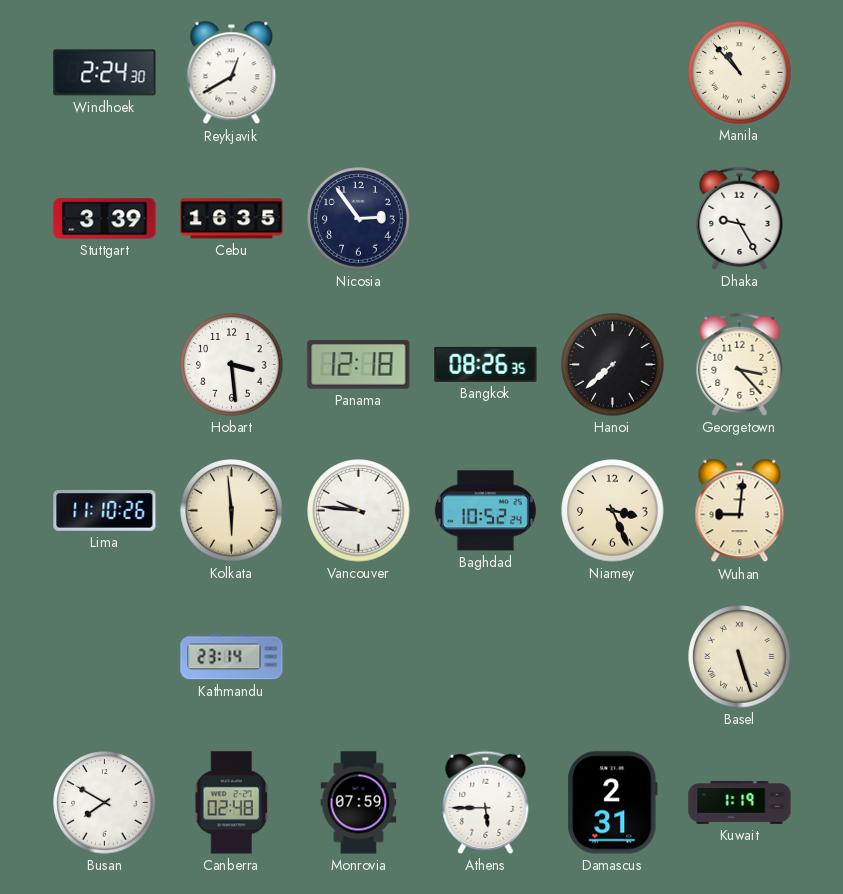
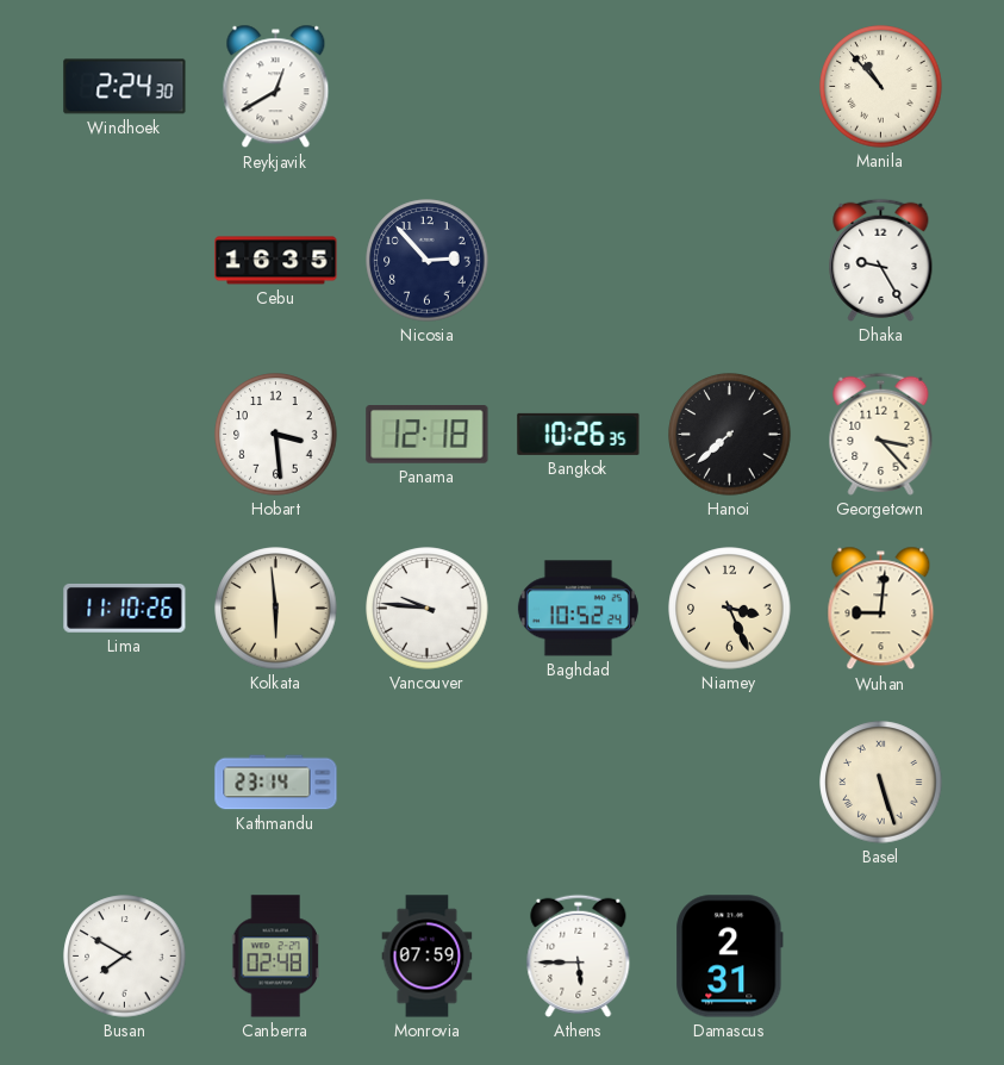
Stuttgart: 3:39 -> none
Nicosia: 2:54 -> 2:53
Bangkok: 08:26 -> 10:26
Kuwait: 1:19 -> none
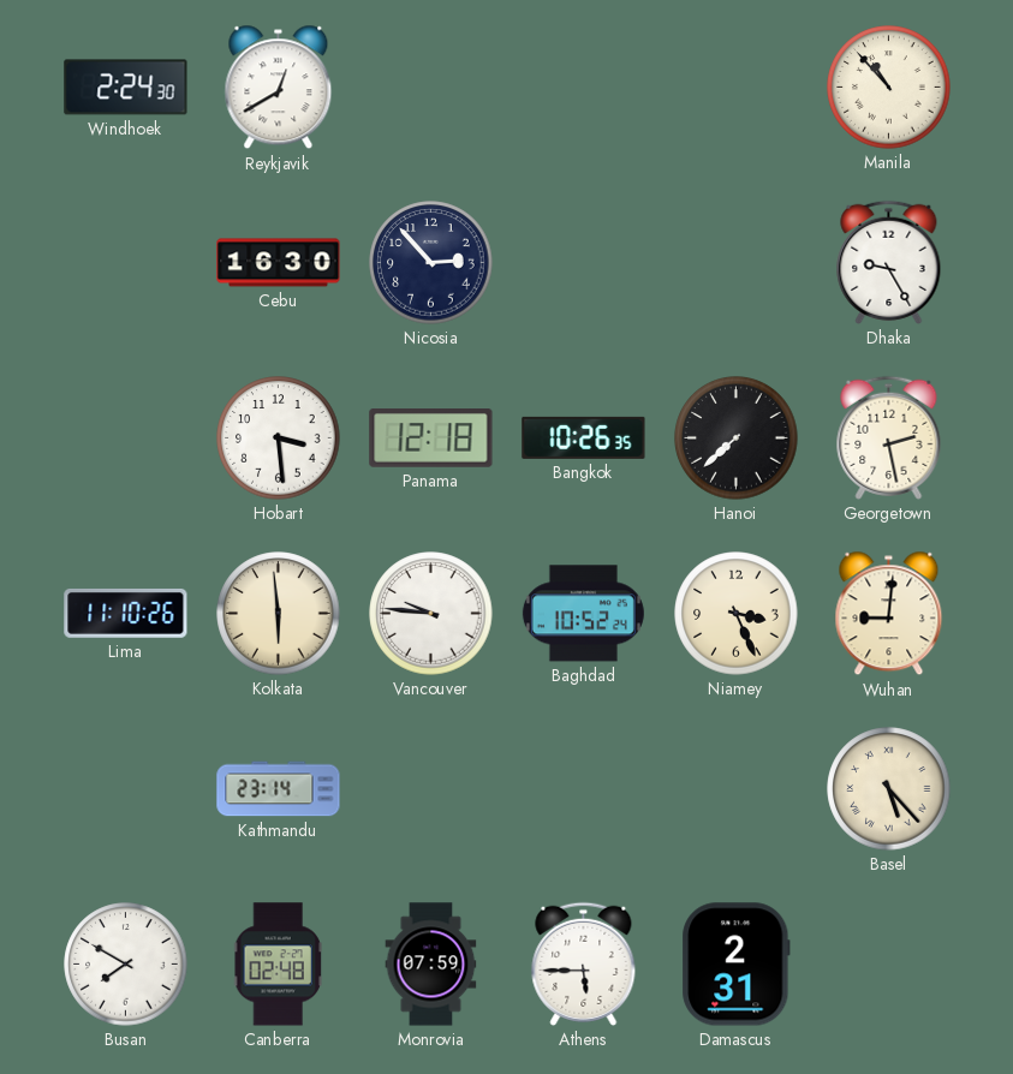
Cebu: 16:35 -> 16:30
Georgetown: 3:23 -> 2:28
Basel: 5:27 -> 5:23
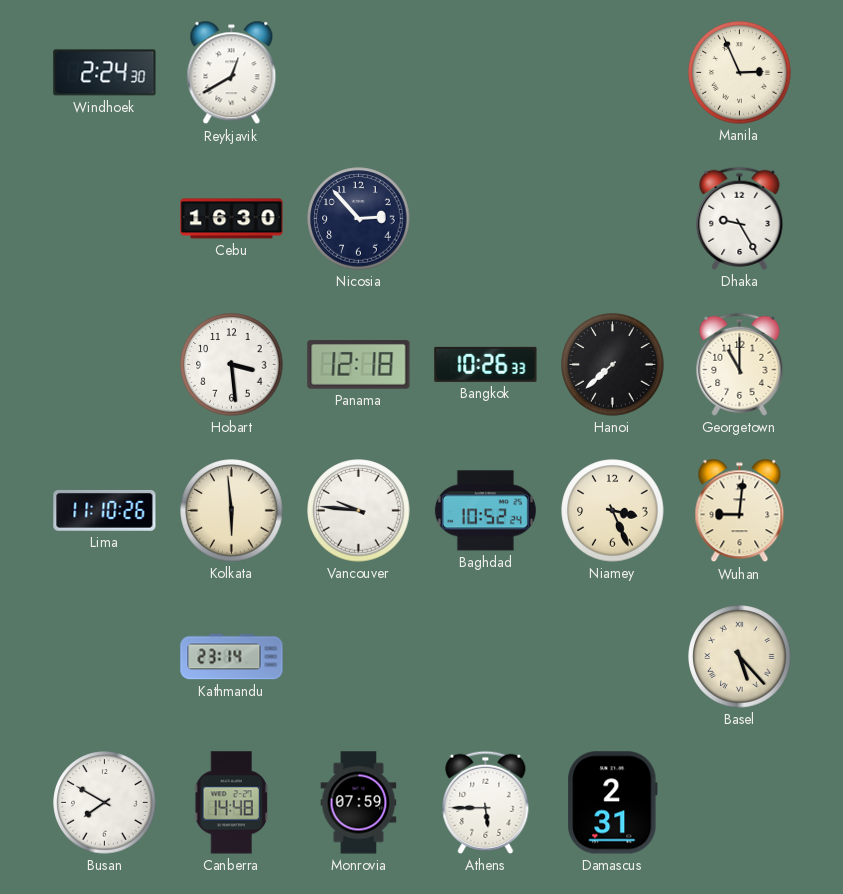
Manila: 10:53 -> 2:56
Bangkok: 10:26:35 -> 10:26:33
Georgetown: 2:28 -> 11:00
Canberra: 02:48 -> 14:48
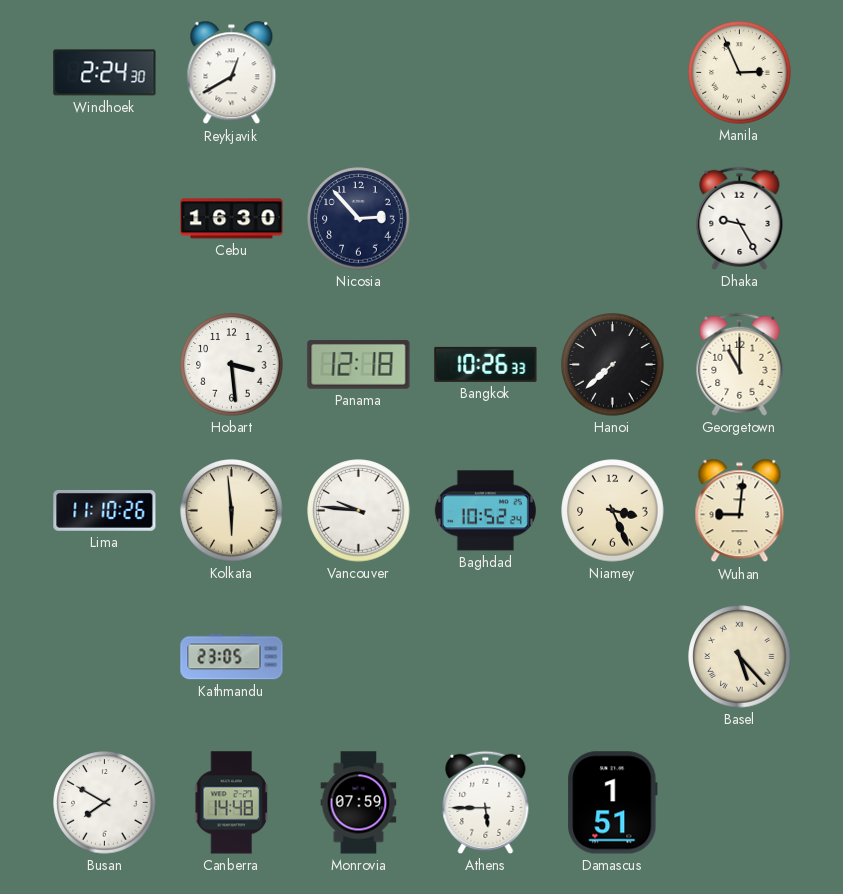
Kathmandu: 23:14 -> 23:05
Damascus: 2:31 -> 1:51
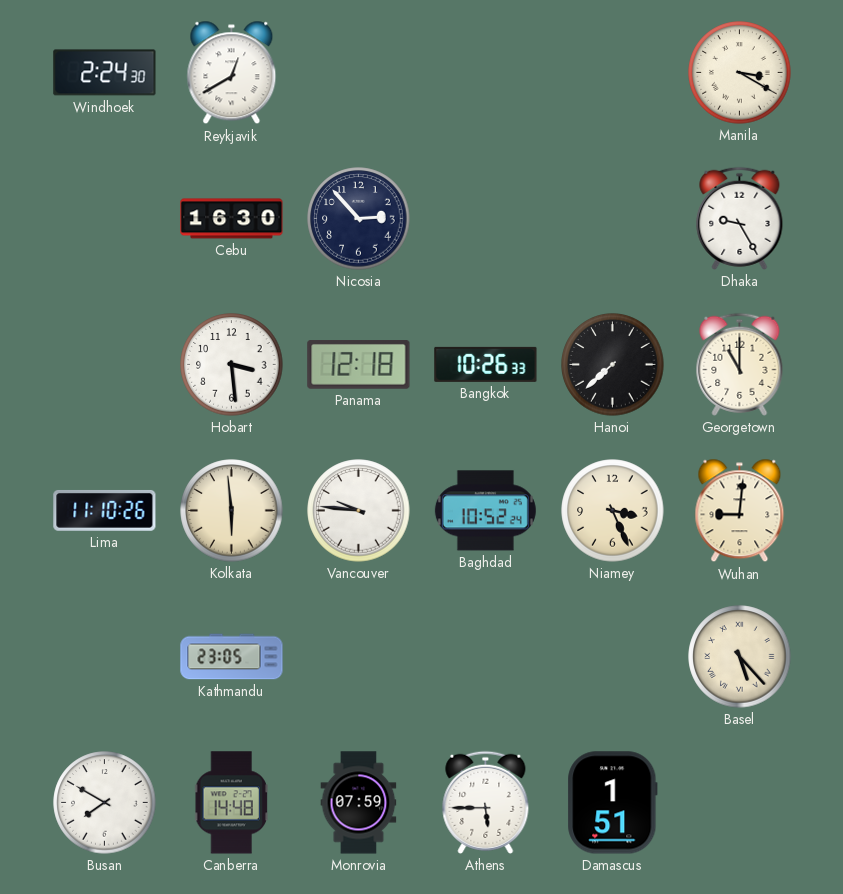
Manila: 2:56 -> 3:20
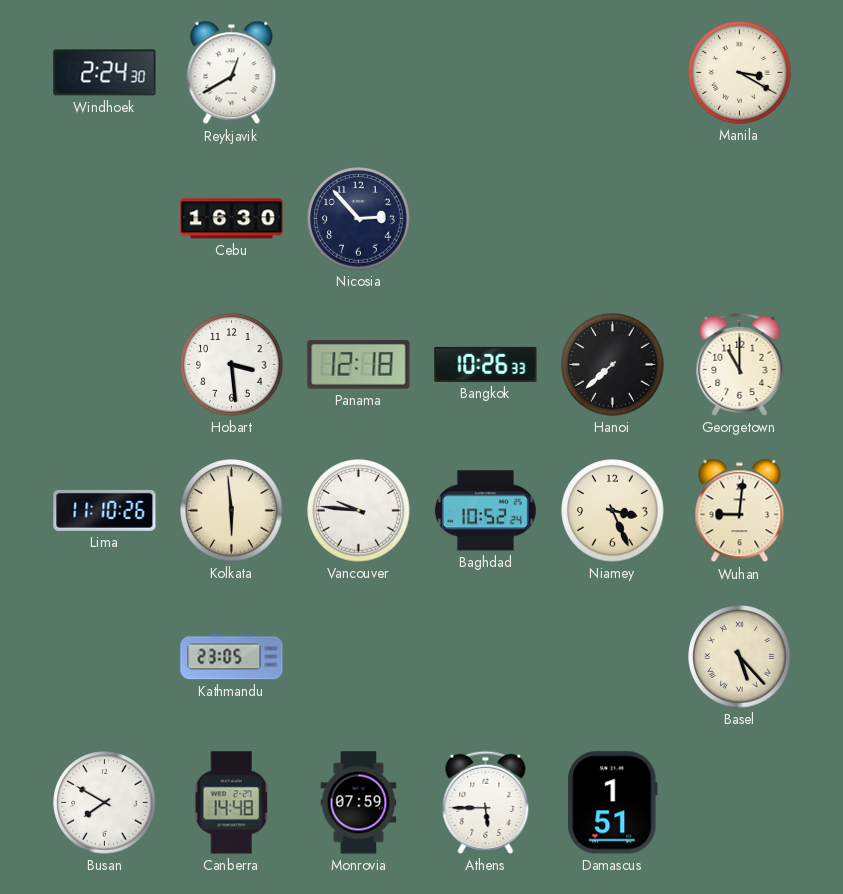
Dhaka: 9:25 -> none
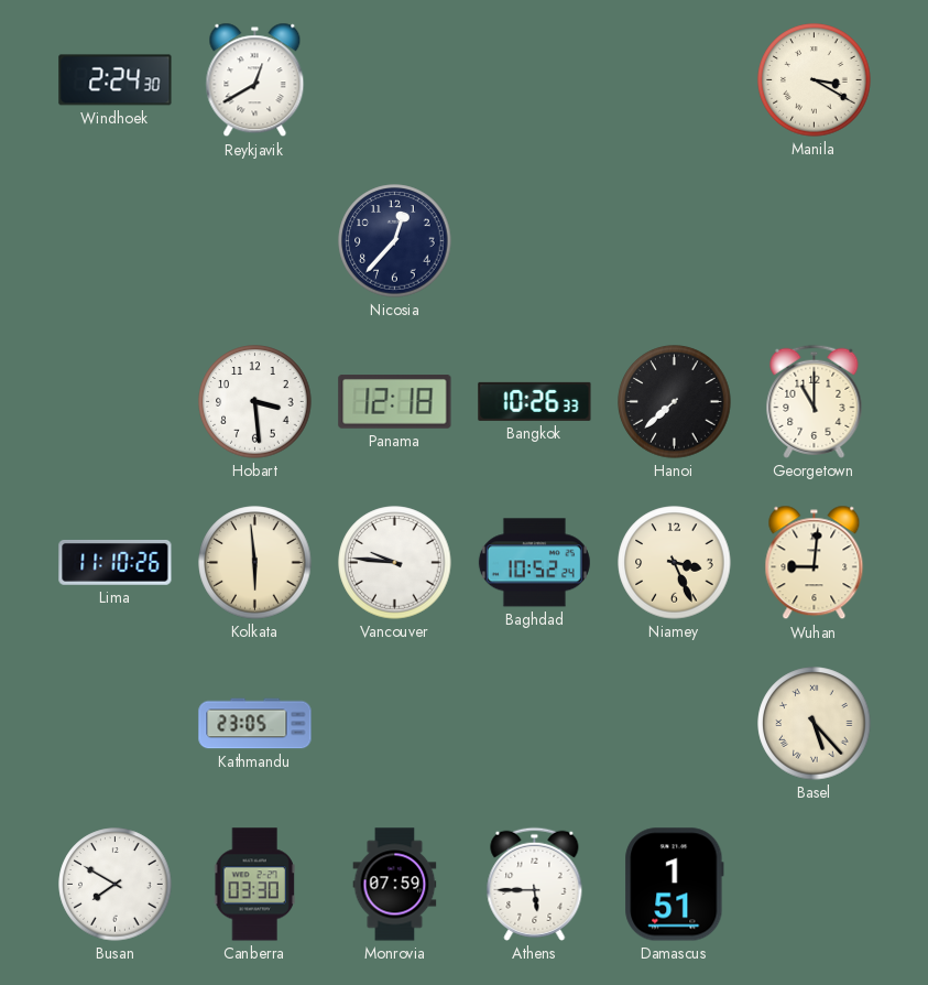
Cebu: 16:30 -> none
Nicosia: 2:53 -> 12:37
Canberra: 14:48 -> 03:30
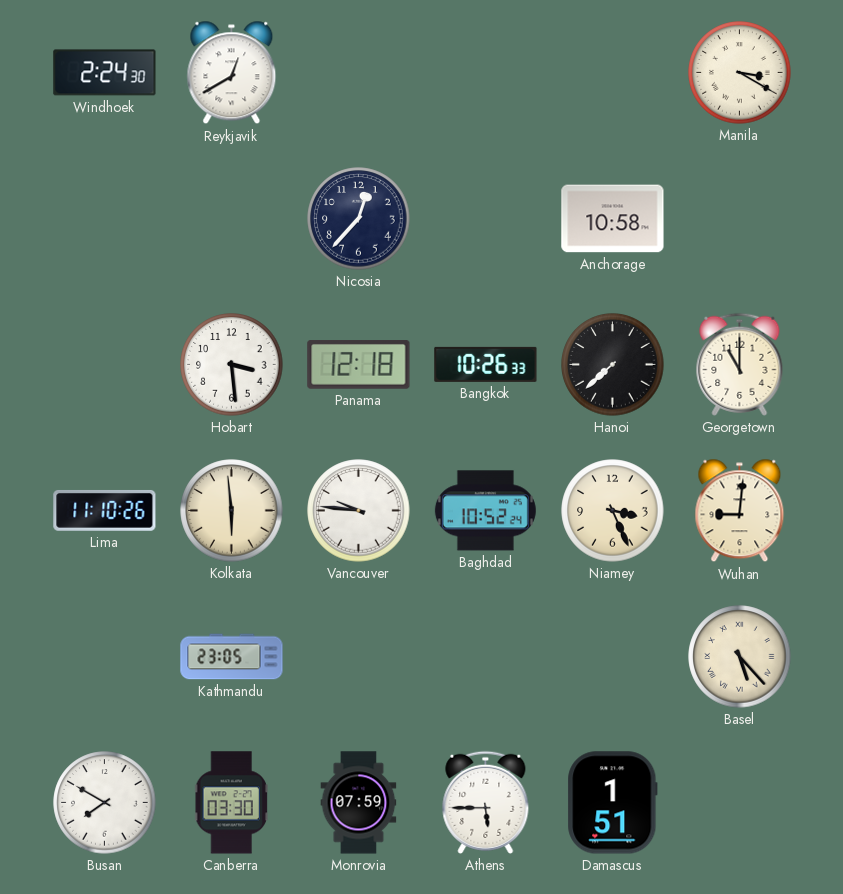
Anchorage: none -> 10:58
